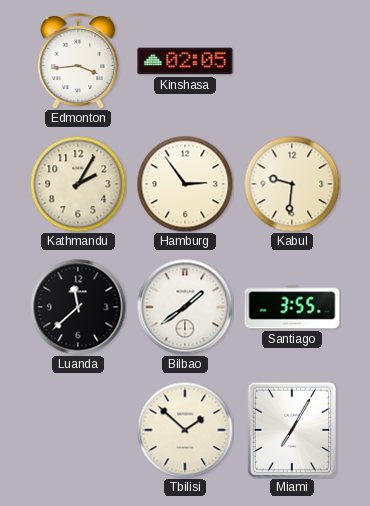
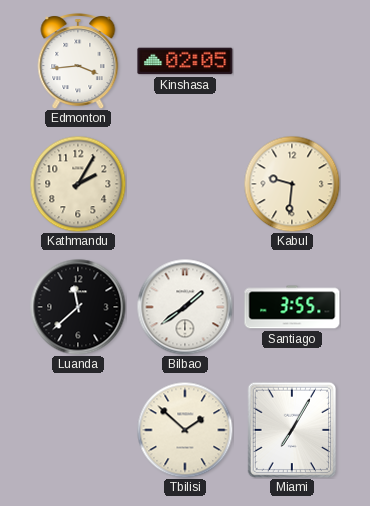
Hamburg: 2:54 -> none
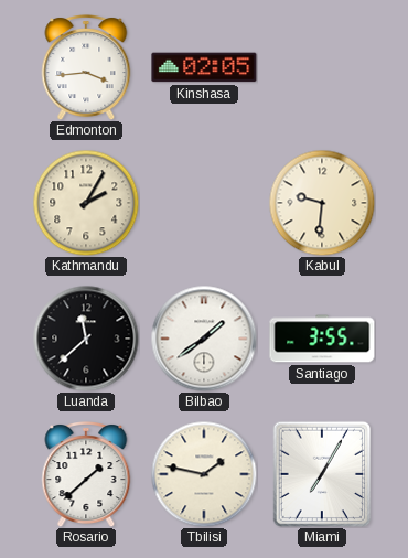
Rosario: none -> 1:38
Tbilisi: 1:52 -> 1:47
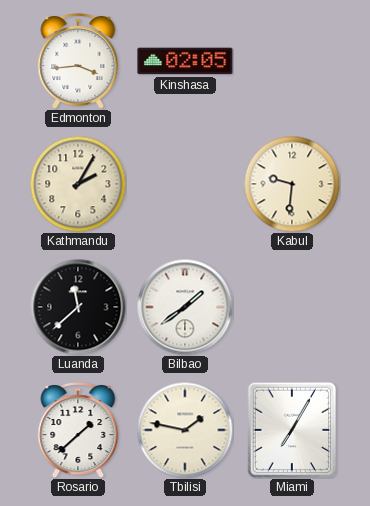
Santiago: 3:55 -> none
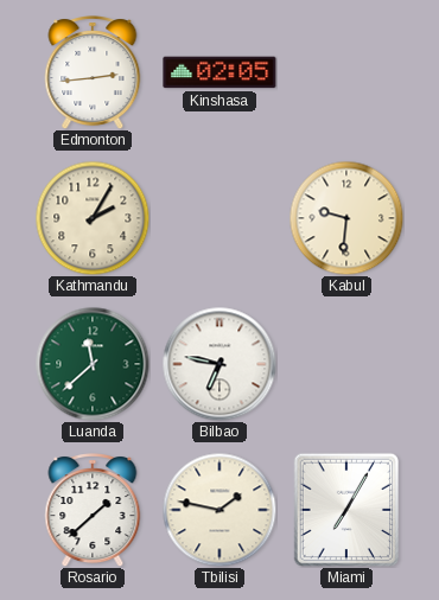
Edmonton: 3:44 -> 2:44
Luanda dial: black -> green
Bilbao: 1:39 -> 6:47
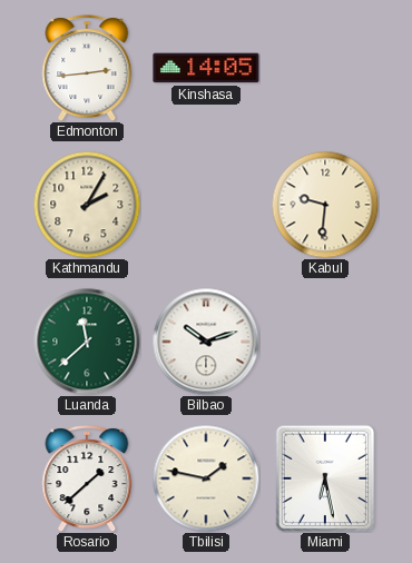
Kinshasa: 02:05 -> 14:05
Bilbao: 6:47 -> 10:12
Miami: 7:05 -> 6:28
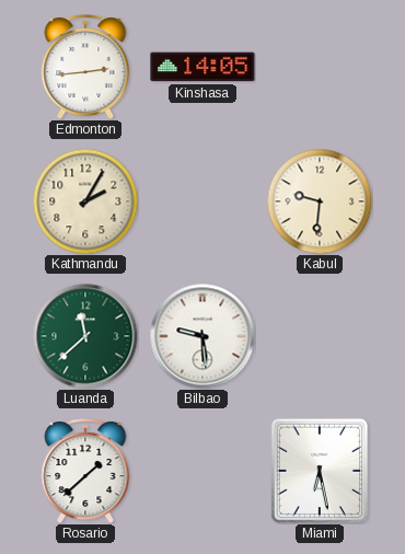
Bilbao: 10:12 -> 9:29
Tbilisi: 1:47 -> none
